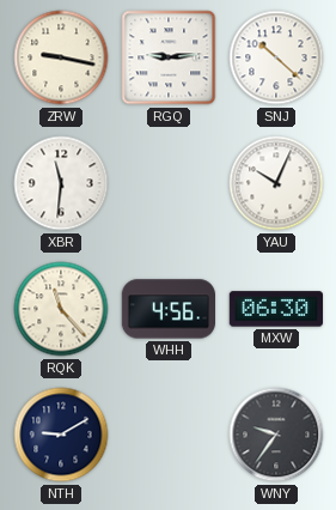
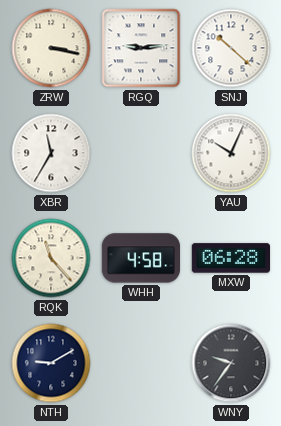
ZRW: 9:17 -> 3:17
XBR: 11:31 -> 11:35
WHH: 4:56 -> 4:58
MXW: 06:30 -> 06:28
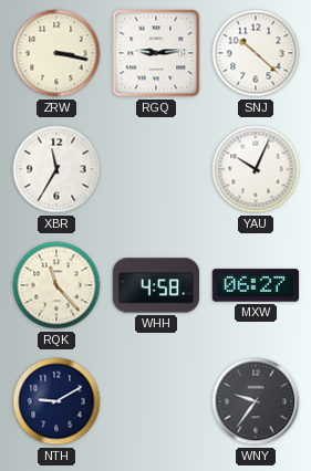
MXW: 06:28 -> 06:27
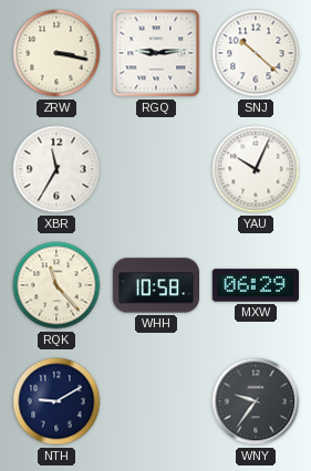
WHH: 4:58 -> 10:58
MXW: 06:27 -> 06:29
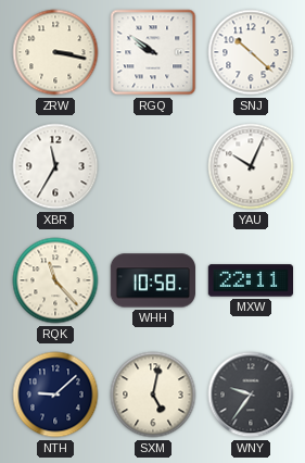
RGQ: 9:14 -> 9:51
MXW: 06:29 -> 22:11
NTH: 9:10 -> 9:08
SXM: none -> 5:02
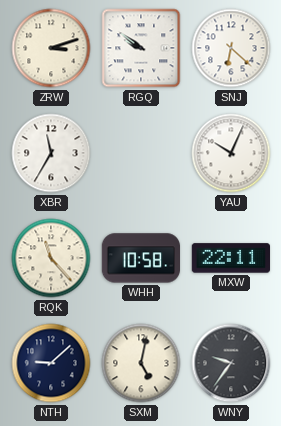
ZRW: 3:17 -> 3:12
SNJ: 10:22 -> 6:22
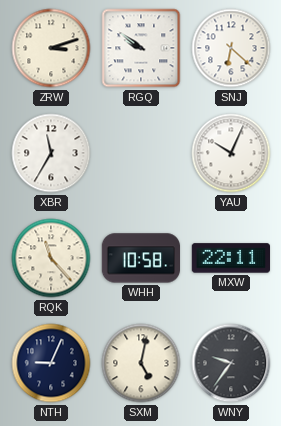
NTH: 9:08 -> 9:04
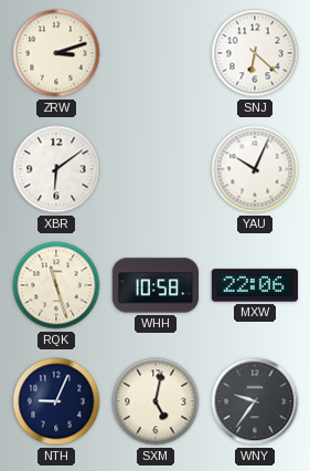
RGQ: 9:51 -> none
XBR: 11:35 -> 6:09
RQK: 11:23 -> 11:27
MXW: 22:11 -> 22:06
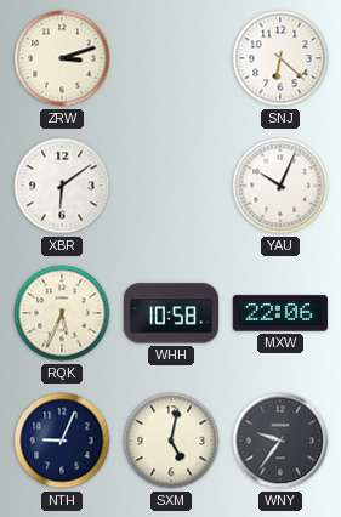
RQK: 11:27 -> 5:34
